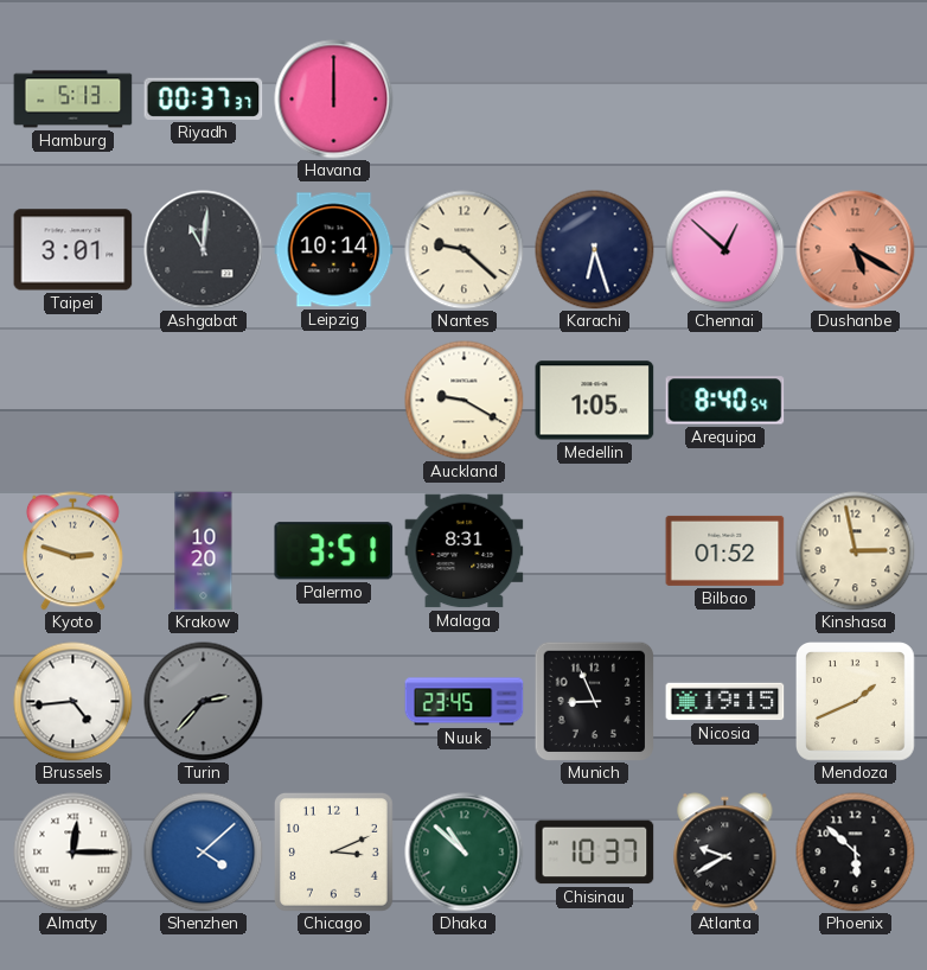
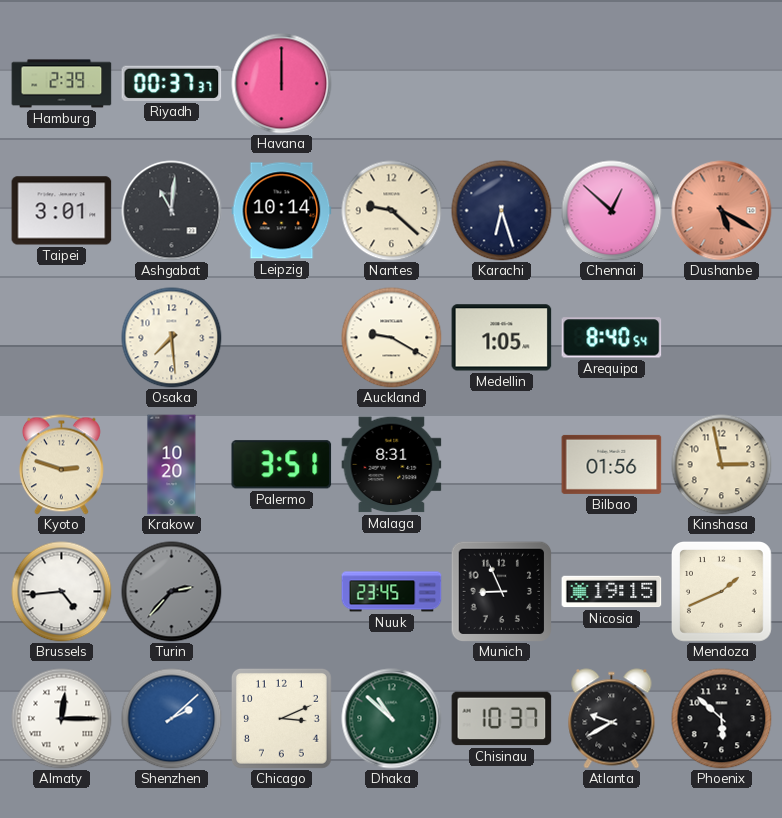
Hamburg: 5:13 -> 2:39
Osaka: none -> 7:29
Bilbao: 01:52 -> 01:56
Shenzhen: 4:08 -> 2:08
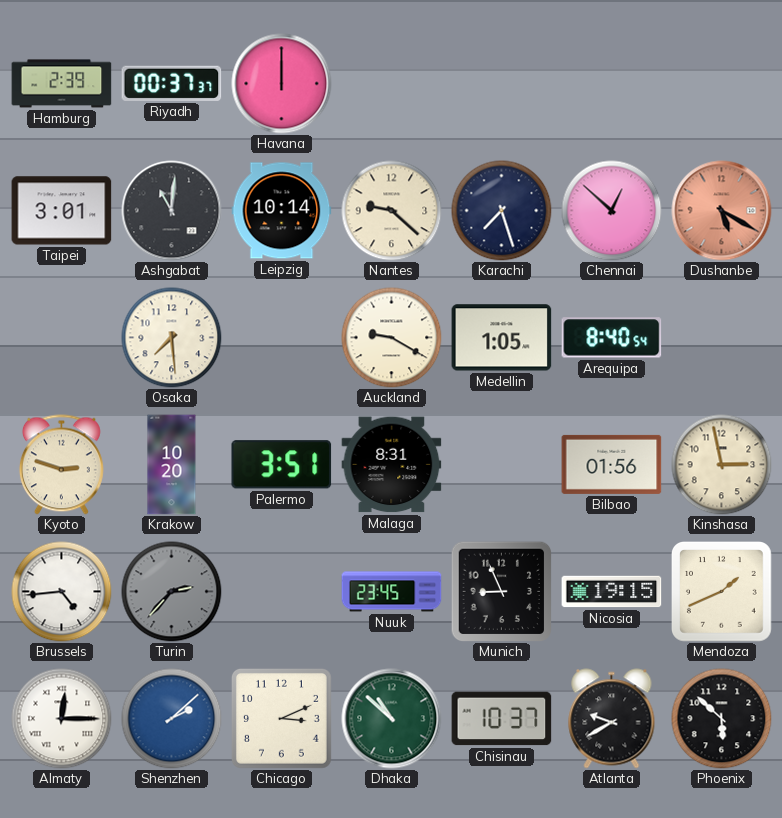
Karachi: 6:27 -> 7:27
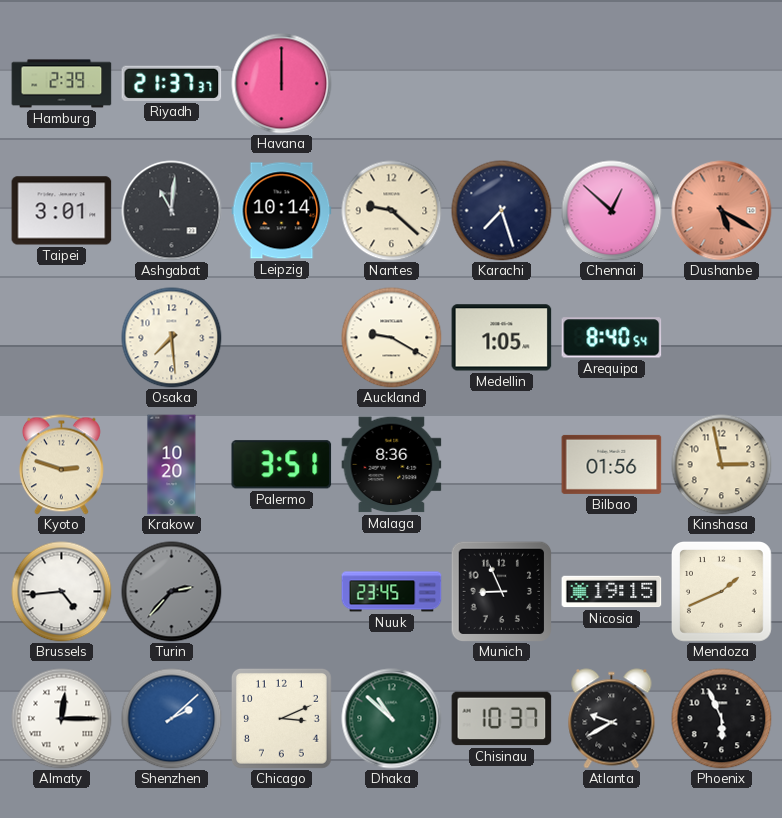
Riyadh: 00:37 -> 21:37
Malaga: 8:31 -> 8:36
Phoenix: 5:52 -> 5:56
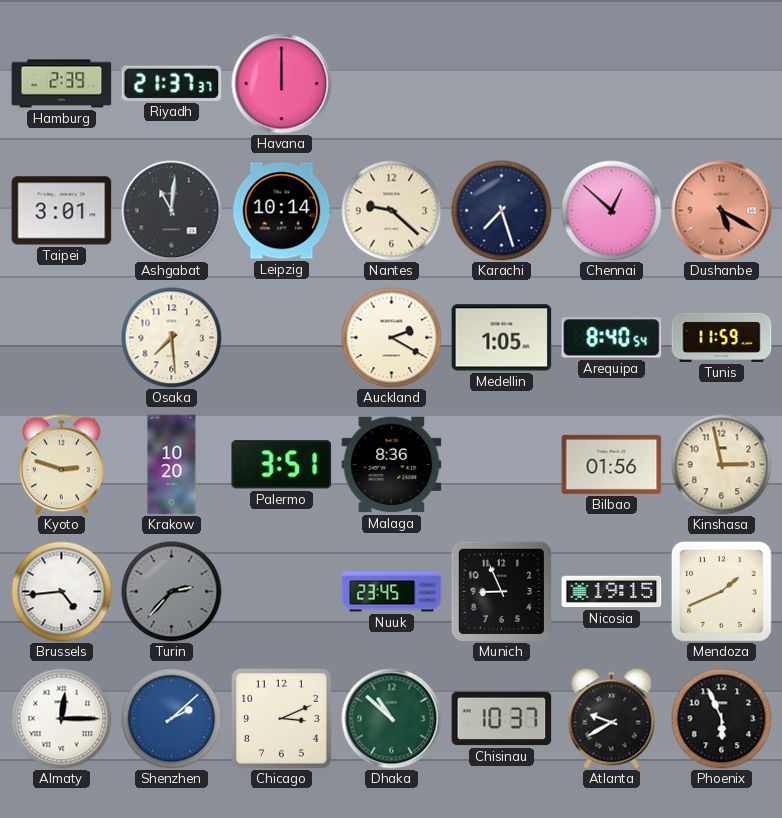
Auckland: 9:20 -> 2:20
Tunis: none -> 11:59
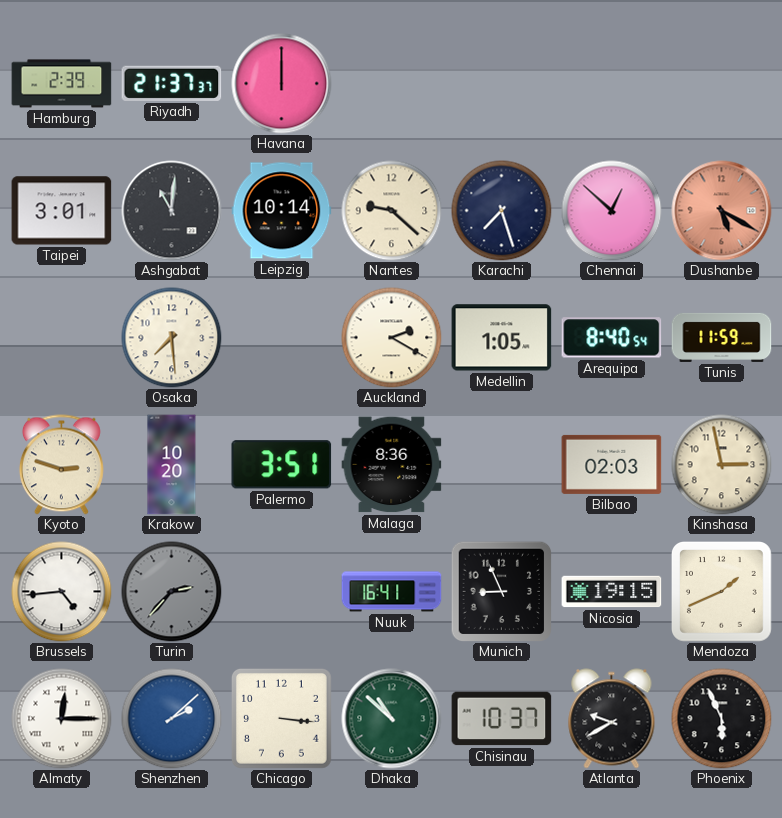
Bilbao: 01:56 -> 02:03
Nuuk: 23:45 -> 16:41
Chicago: 3:11 -> 3:16
